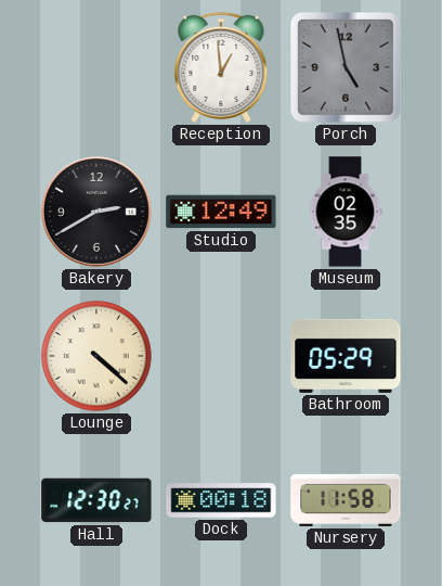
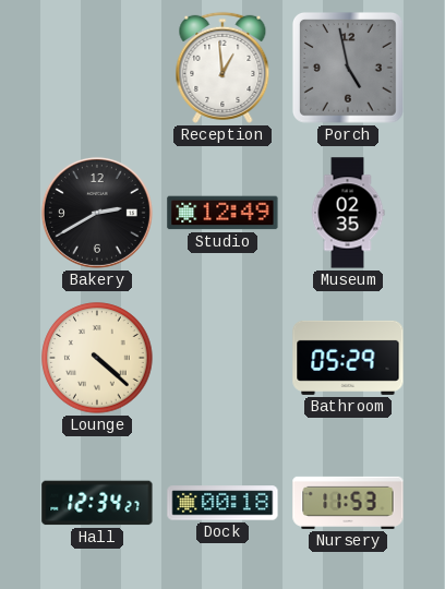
Hall: 12:30 -> 12:34
Nursery: 11:58 -> 11:53
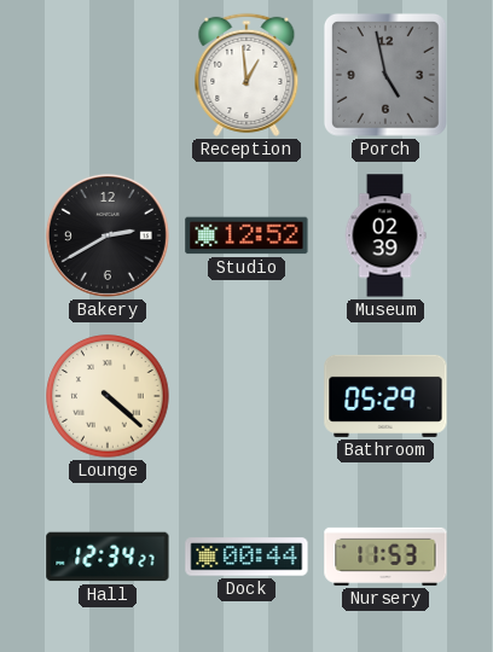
Studio: 12:49 -> 12:52
Museum: 02:35 -> 02:39
Dock: 00:18 -> 00:44
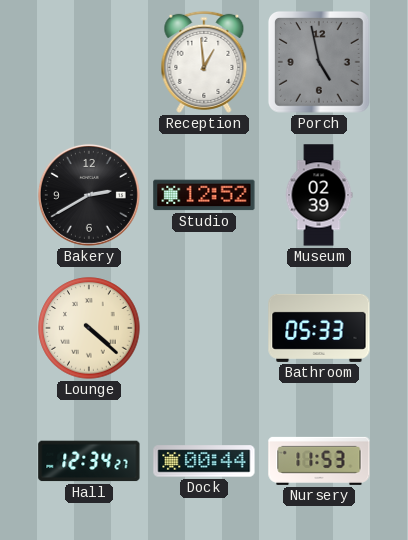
Bathroom: 05:29 -> 05:33
